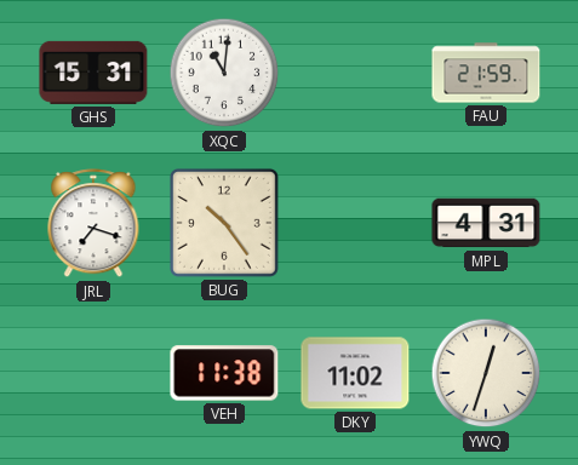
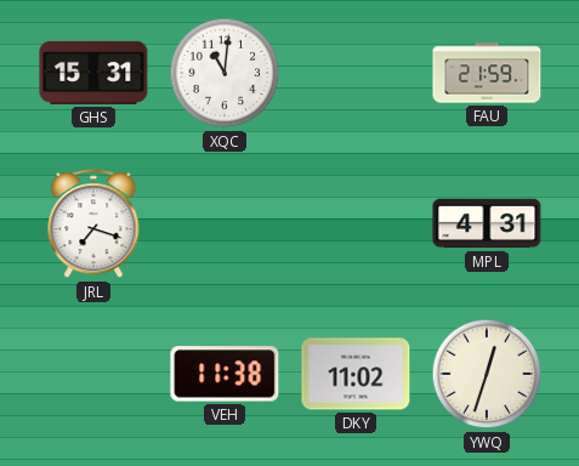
BUG: 10:24 -> none
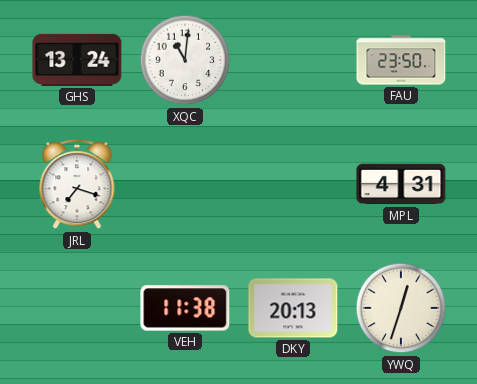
GHS: 15:31 -> 13:24
FAU: 21:59 -> 23:50
DKY: 11:02 -> 20:13
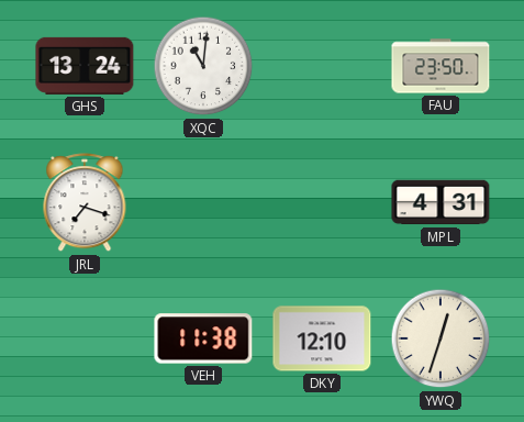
DKY: 20:13 -> 12:10
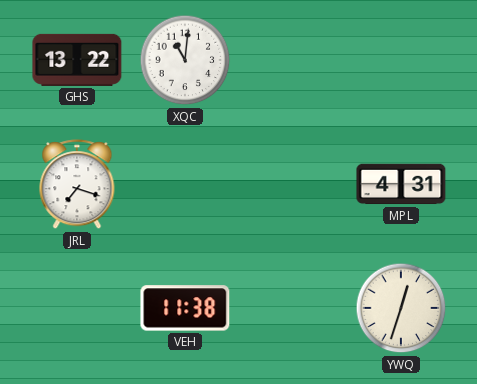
GHS: 13:24 -> 13:22
FAU: 23:50 -> none
DKY: 12:10 -> none
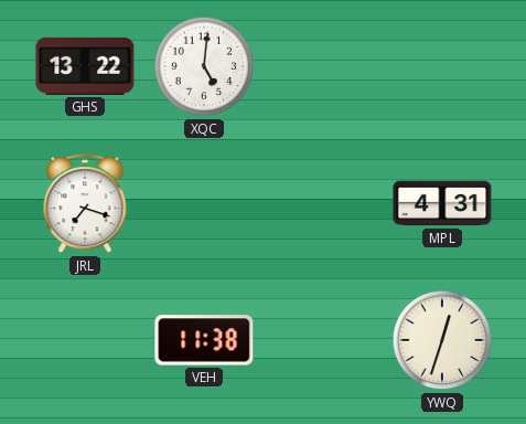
XQC: 11:01 -> 5:01
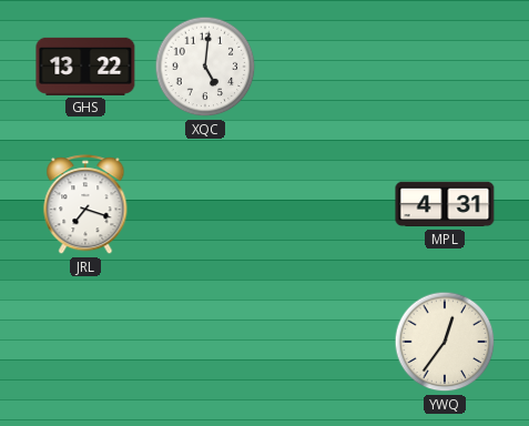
VEH: 11:38 -> none
YWQ: 12:33 -> 12:36
